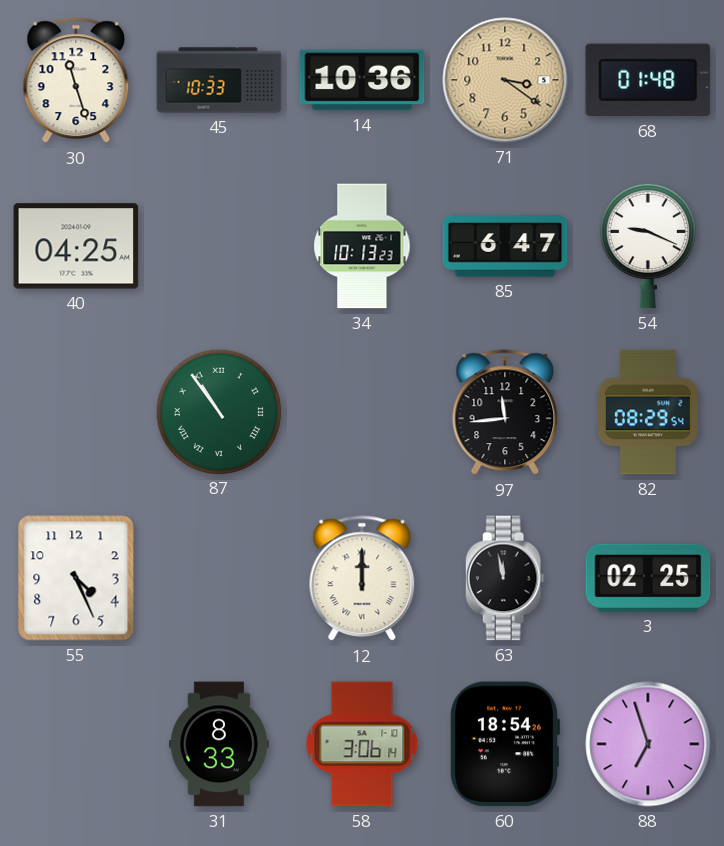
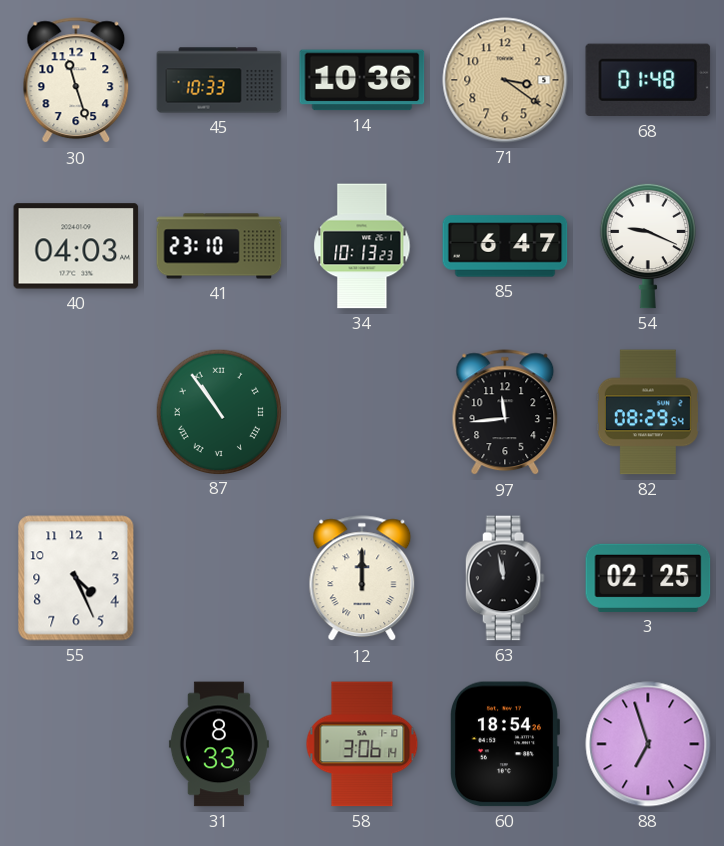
40: 04:25 -> 04:03
41: none -> 23:10
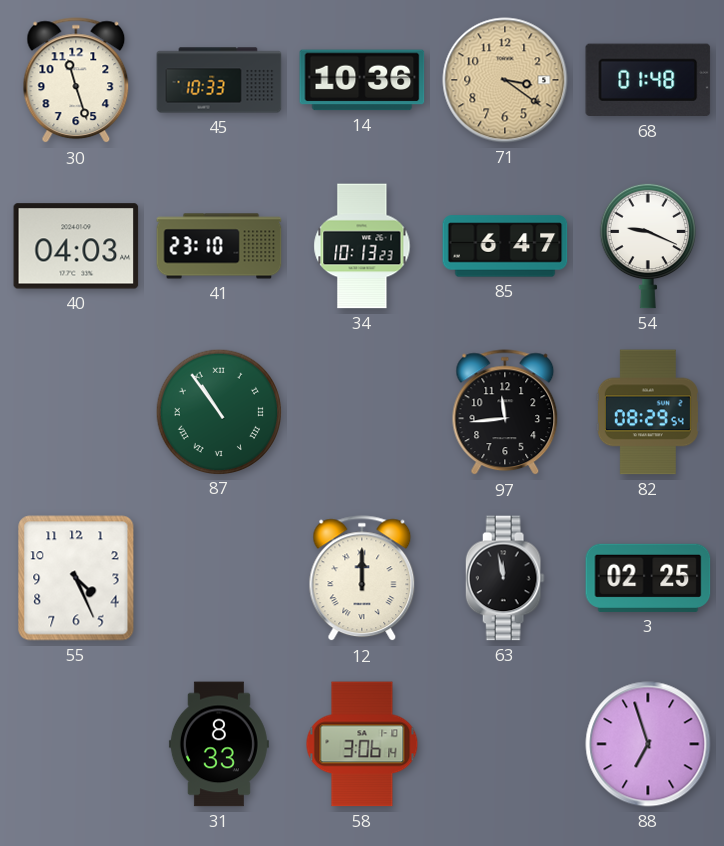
60: 18:54 -> none
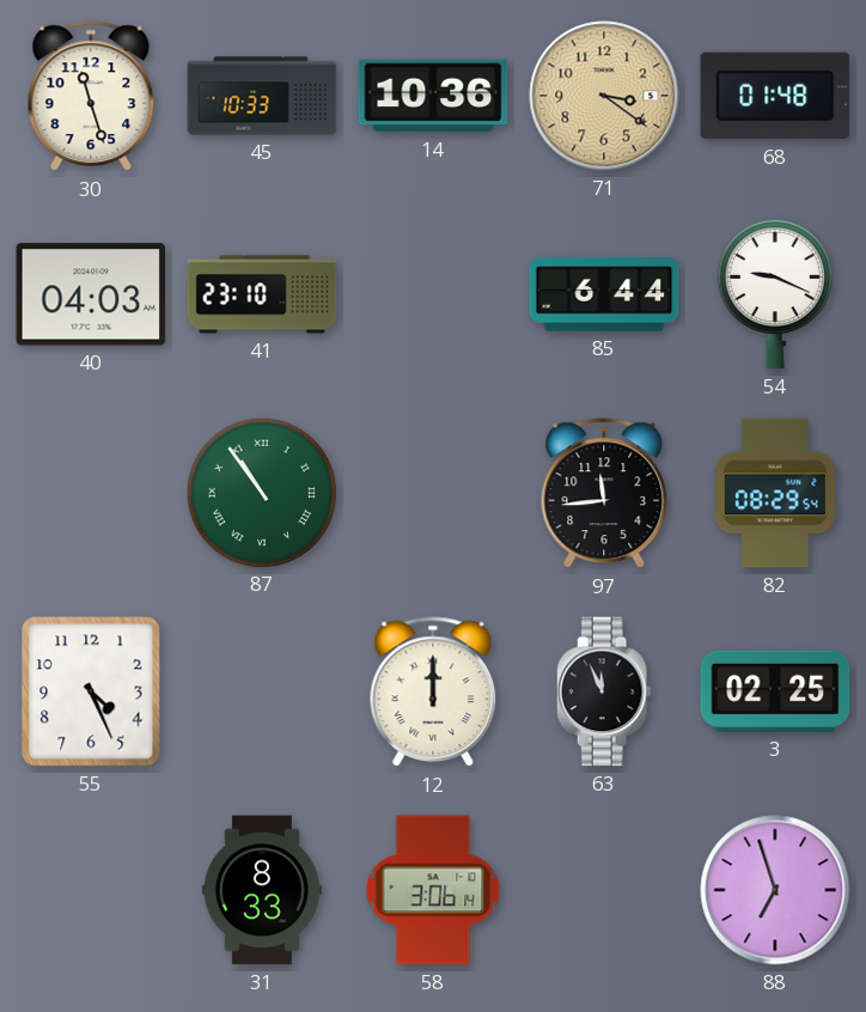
34: 10:13 -> none
85: 6:47 -> 6:44
63: 11:58 -> 11:56
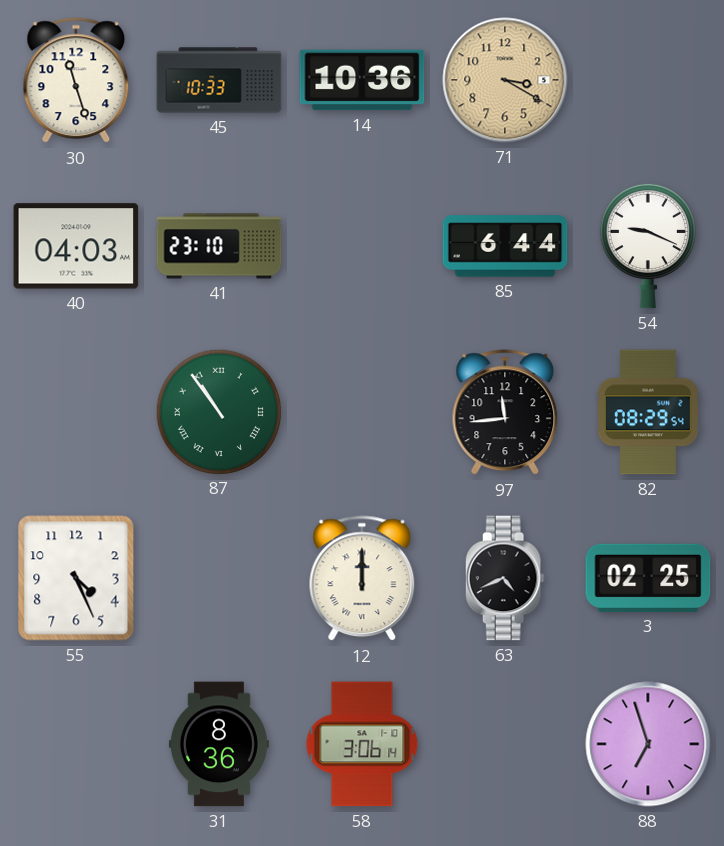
71: 3:21 -> 3:20
68: 01:48 -> none
63: 11:56 -> 4:41
31: 8:33 -> 8:36
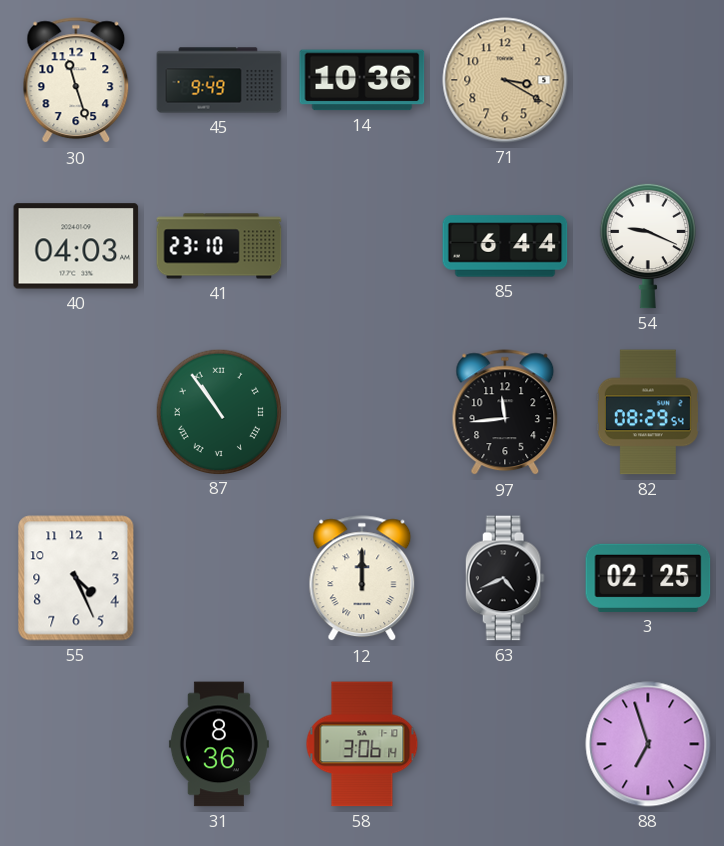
45: 10:33 -> 9:49
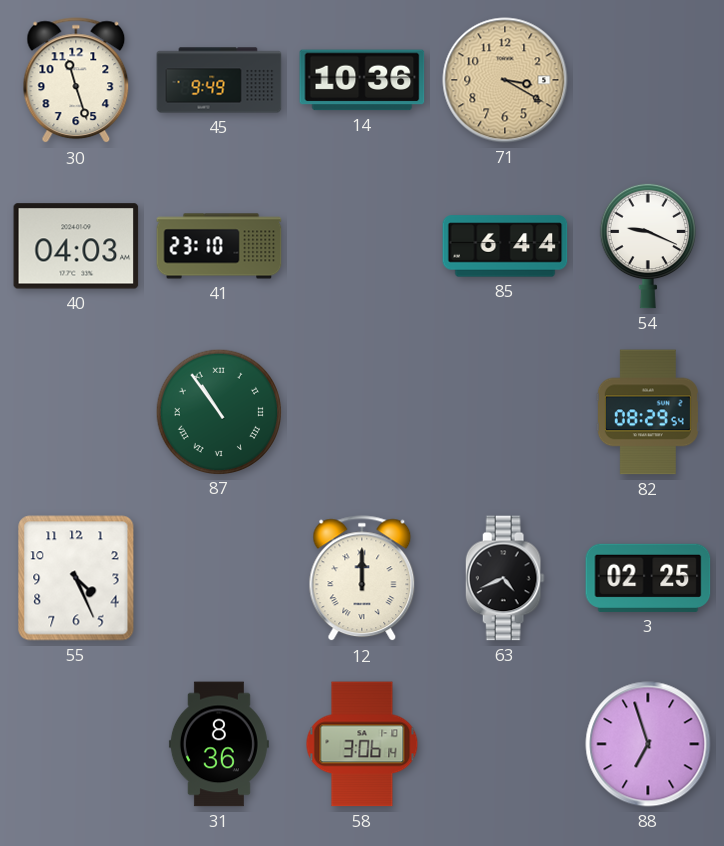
97: 11:44 -> none
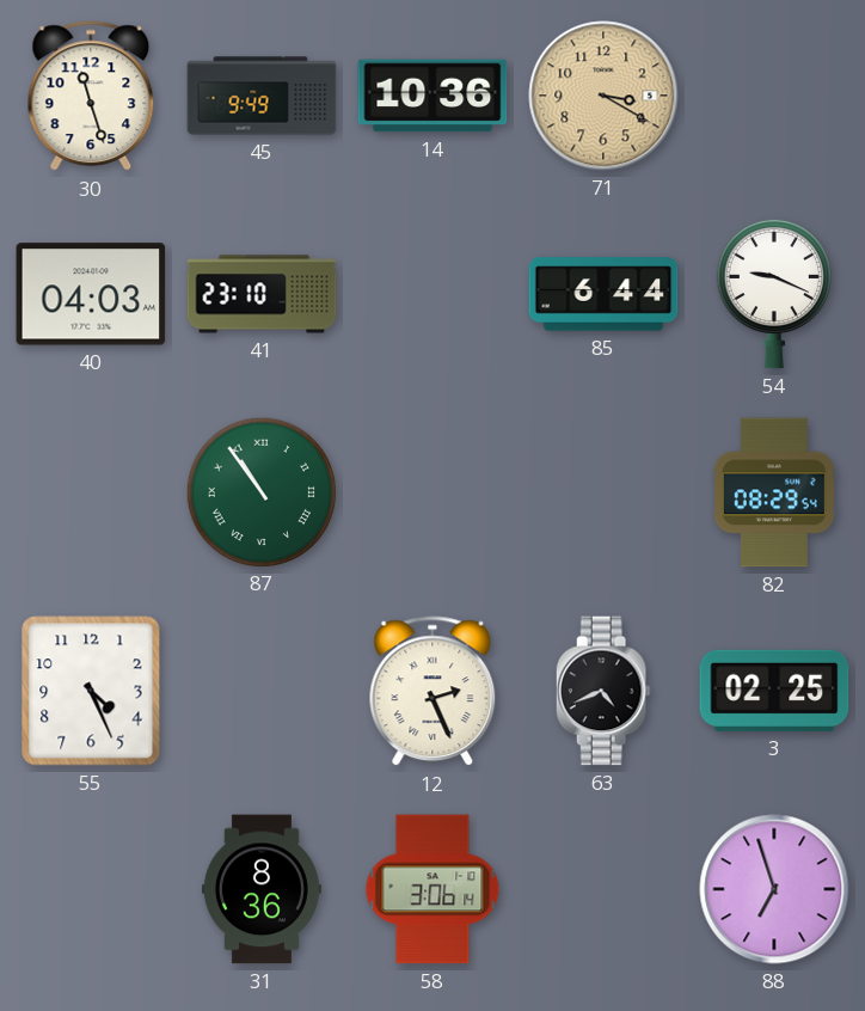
12: 12:00 -> 2:26
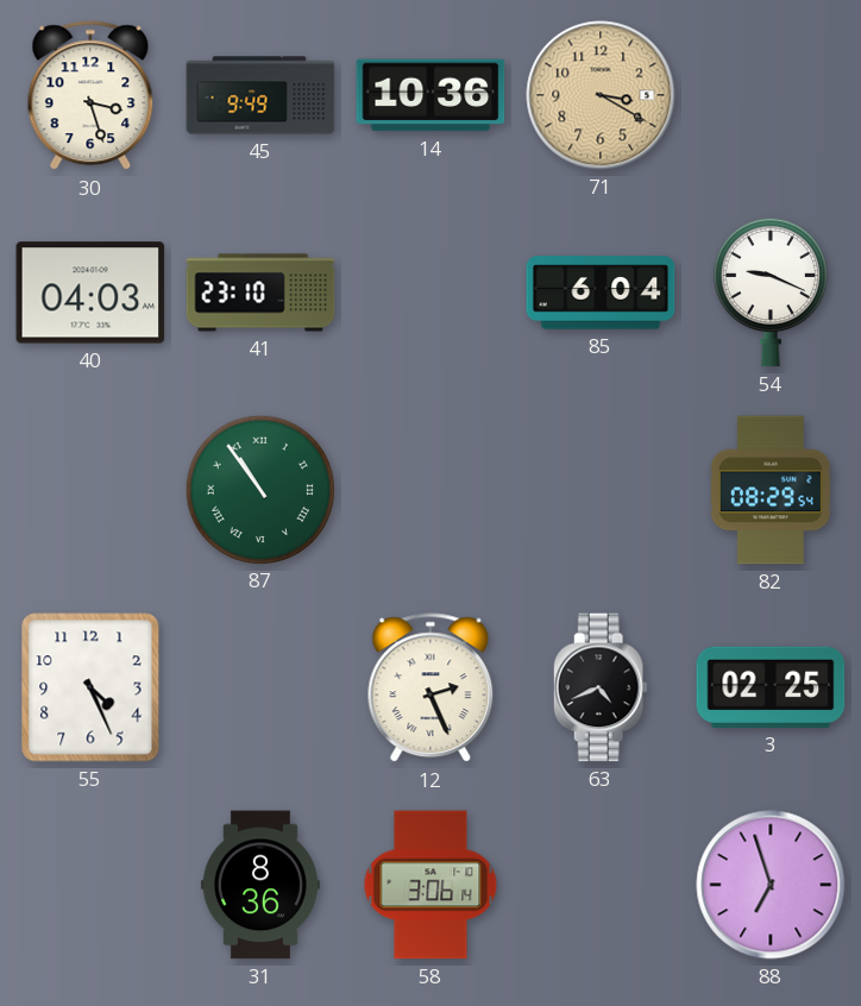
30: 11:27 -> 3:27
85: 6:44 -> 6:04
